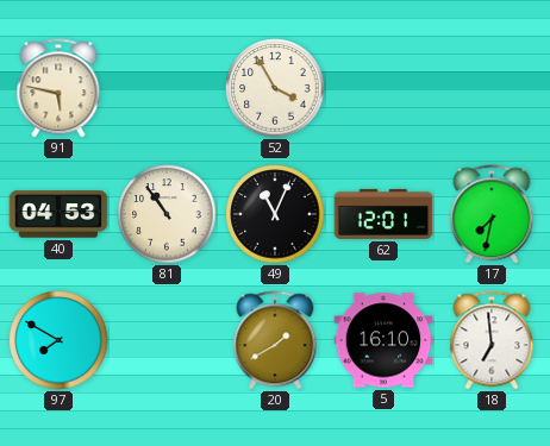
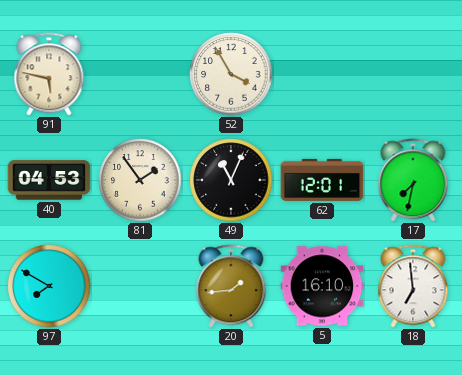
81: 10:54 -> 1:54
20: 1:40 -> 1:44
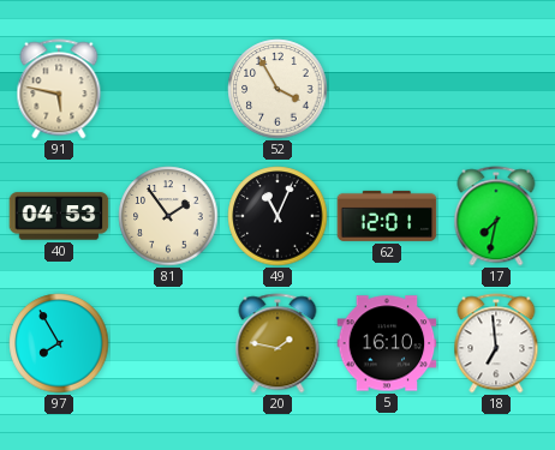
97: 7:50 -> 7:55
20: 1:44 -> 1:47
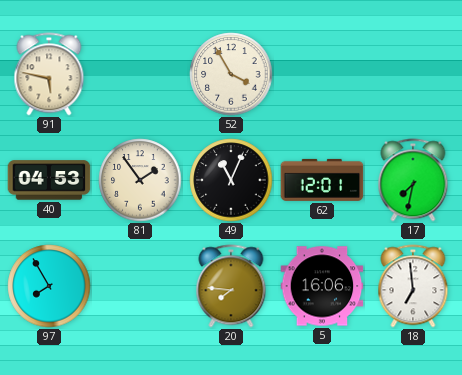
20: 1:47 -> 7:46
5: 16:10 -> 16:06
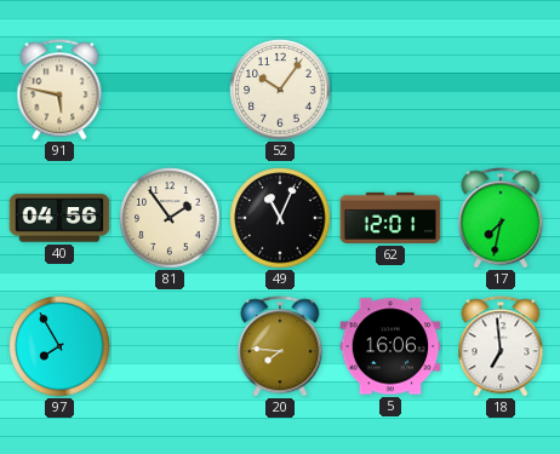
52: 3:55 -> 10:06
40: 04:53 -> 04:56
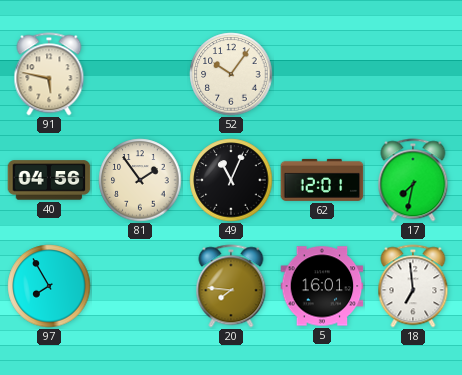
5: 16:06 -> 16:01
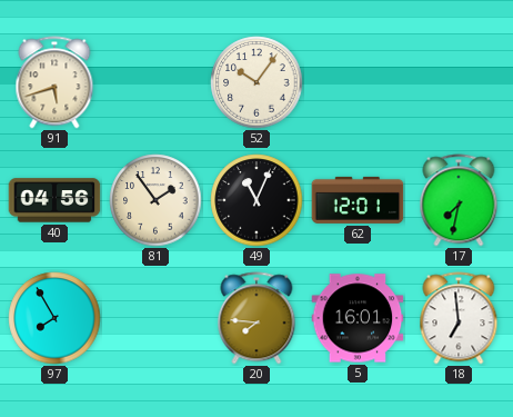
91: 5:47 -> 5:42
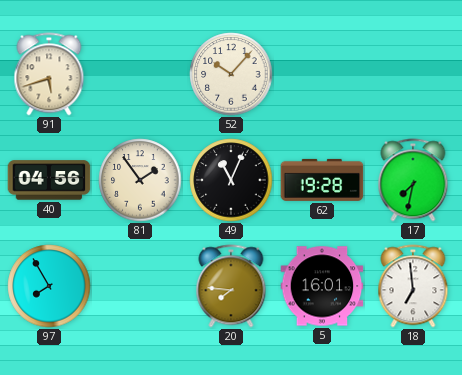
52: 10:06 -> 10:07
62: 12:01 -> 19:28
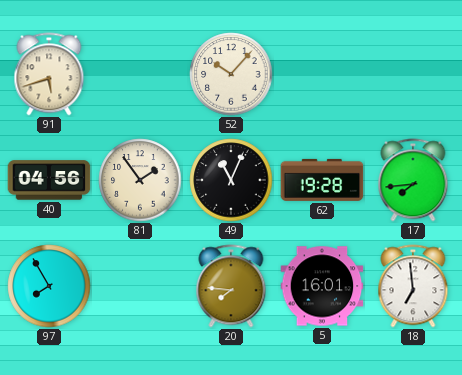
17: 7:32 -> 7:44
